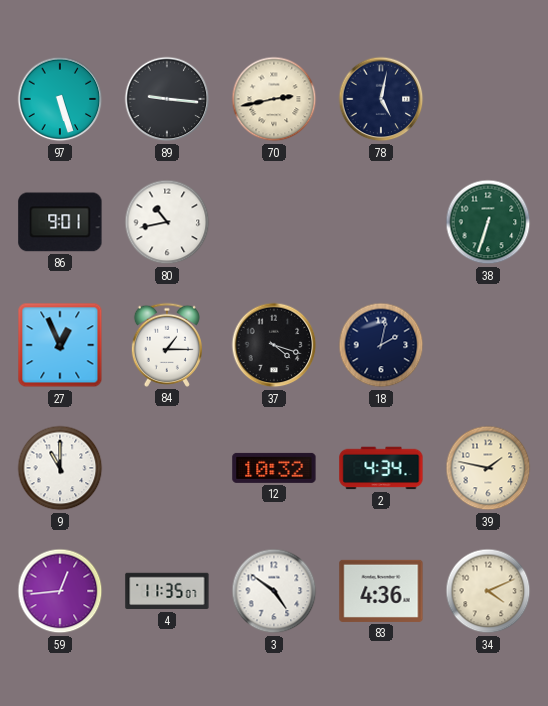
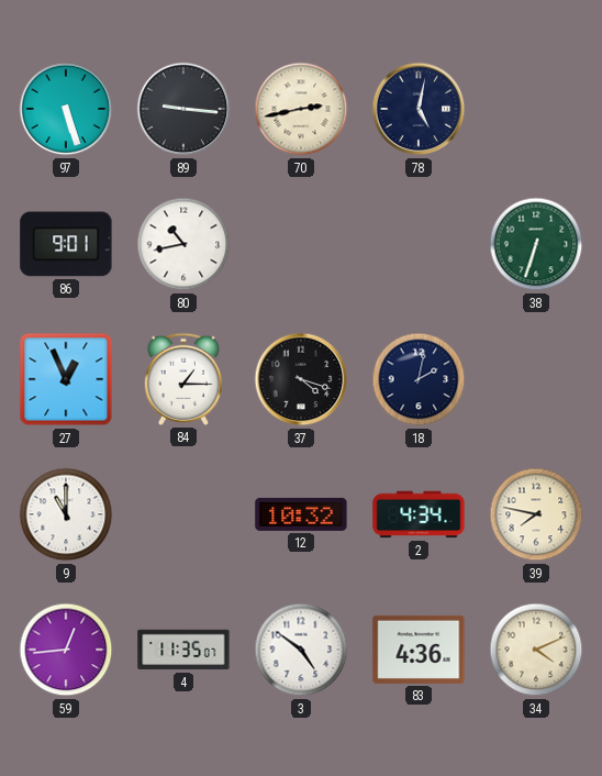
39: 1:47 -> 7:47
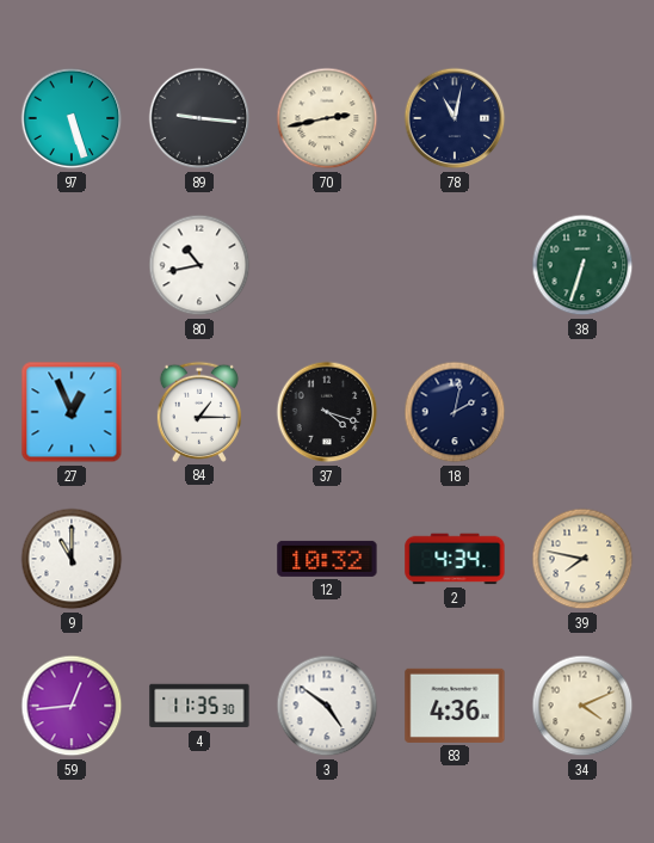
78: 5:02 -> 11:02
86: 9:01 -> none
4: 11:35:07 -> 11:35:30
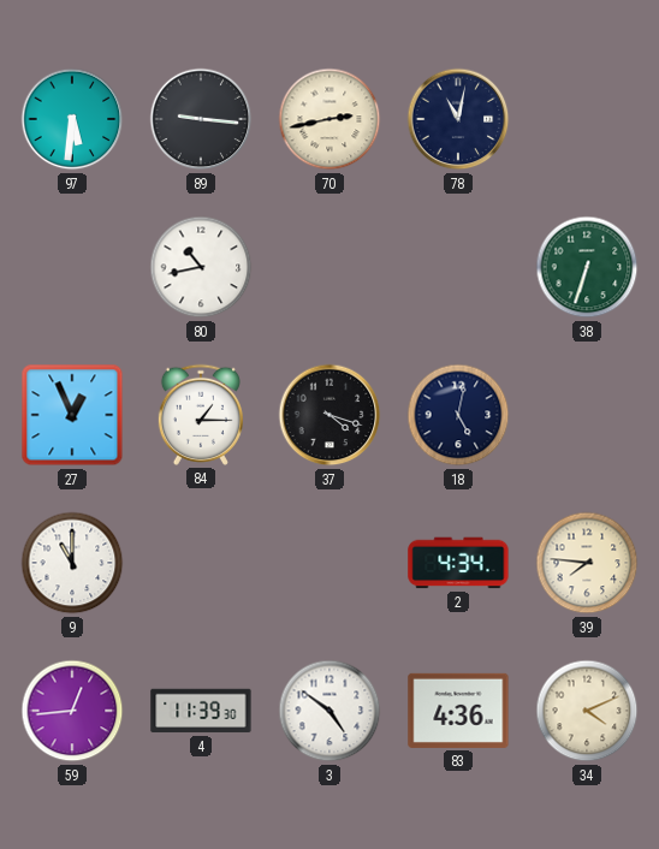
97: 5:27 -> 5:31
18: 2:02 -> 5:02
12: 10:32 -> none
39: 7:47 -> 7:46
4: 11:35 -> 11:39
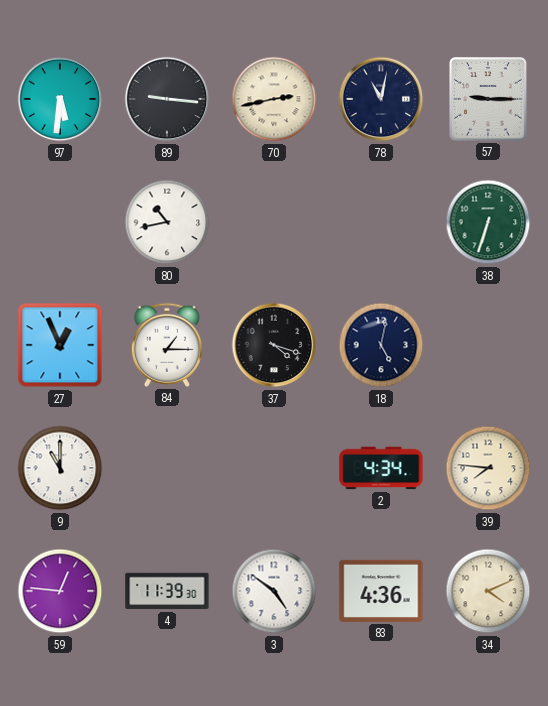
57: none -> 9:15
59: 12:44 -> 12:46
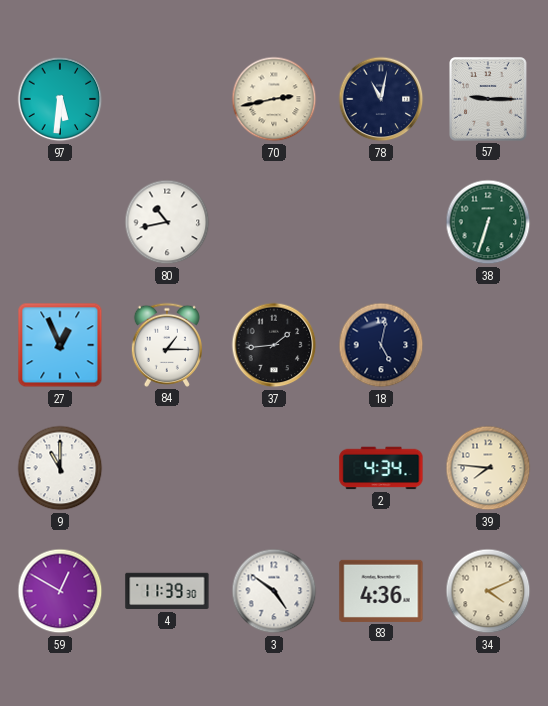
89: 9:16 -> none
37: 4:18 -> 1:44
59: 12:46 -> 12:50
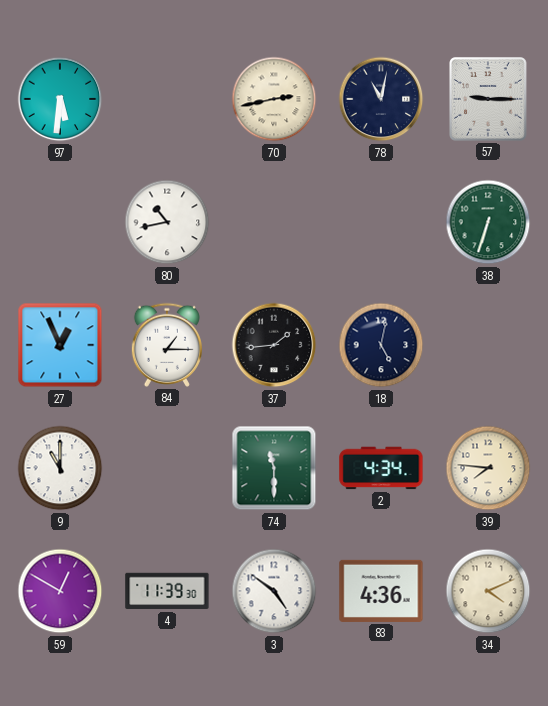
74: none -> 11:30
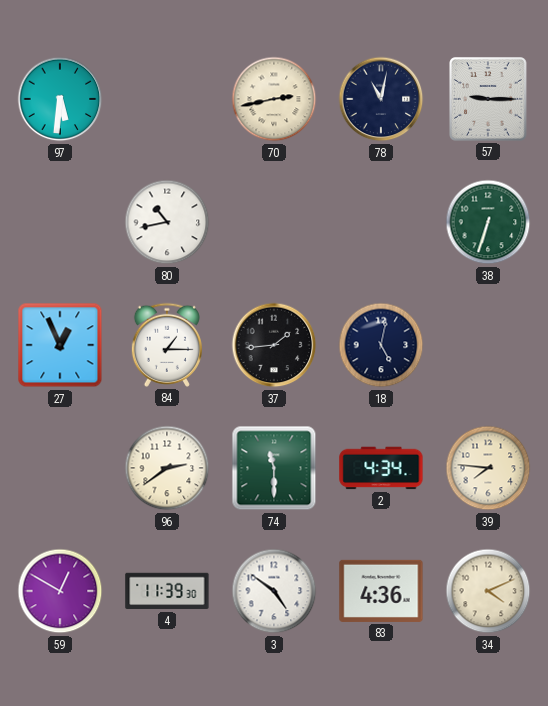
9: 11:00 -> none
96: none -> 2:39
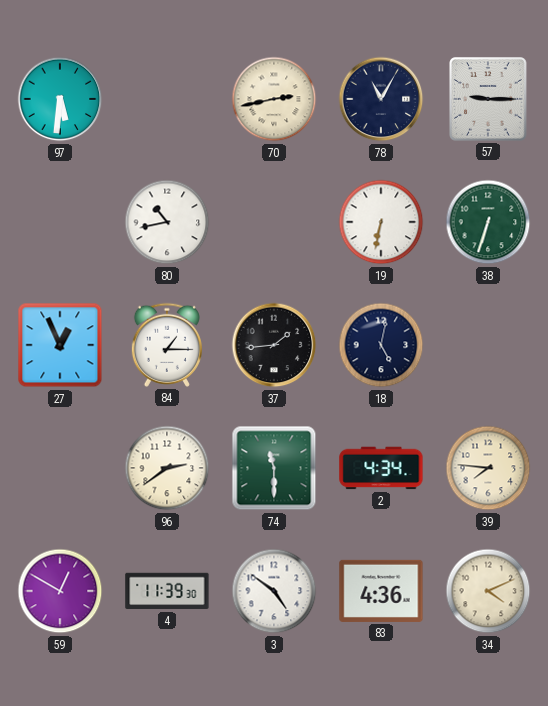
78: 11:02 -> 11:05
19: none -> 6:32
